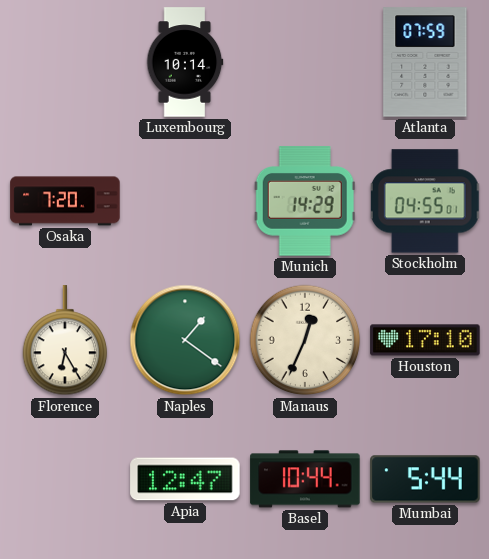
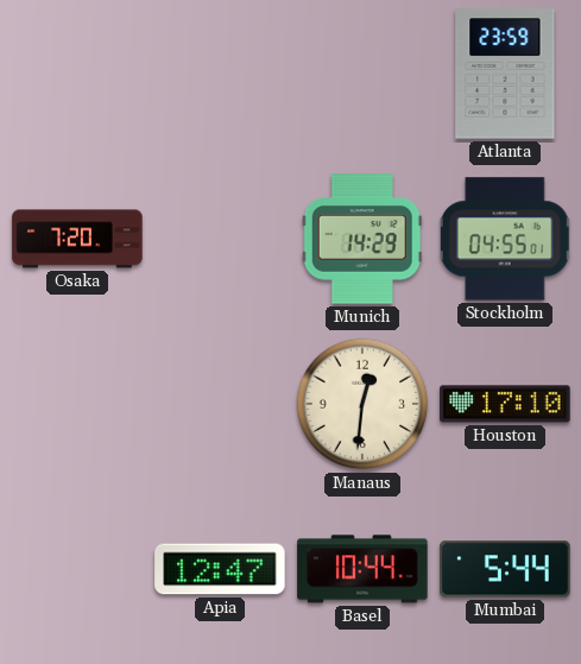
Luxembourg: 10:14 -> none
Atlanta: 07:59 -> 23:59
Florence: 6:25 -> none
Naples: 1:21 -> none
Manaus: 12:34 -> 12:31
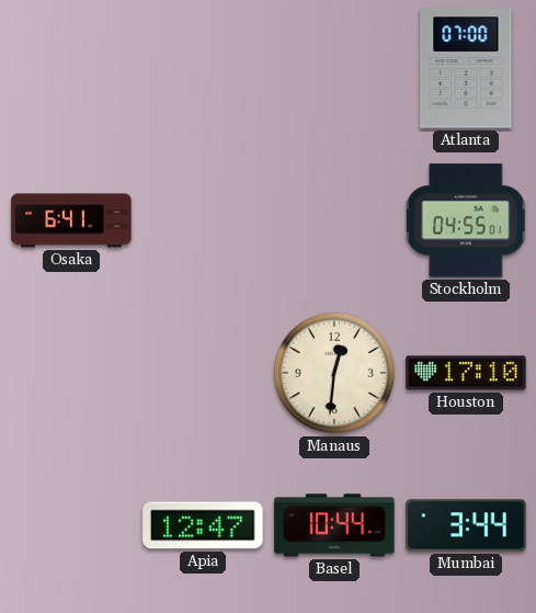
Atlanta: 23:59 -> 07:00
Osaka: 7:20 -> 6:41
Munich: 14:29 -> none
Mumbai: 5:44 -> 3:44
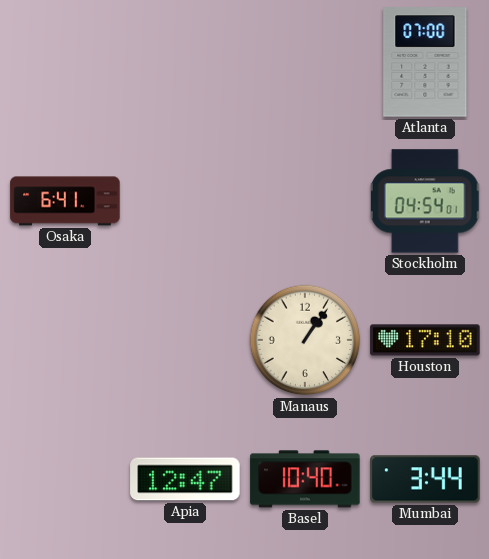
Stockholm: 04:55 -> 04:54
Manaus: 12:31 -> 1:06
Basel: 10:44 -> 10:40
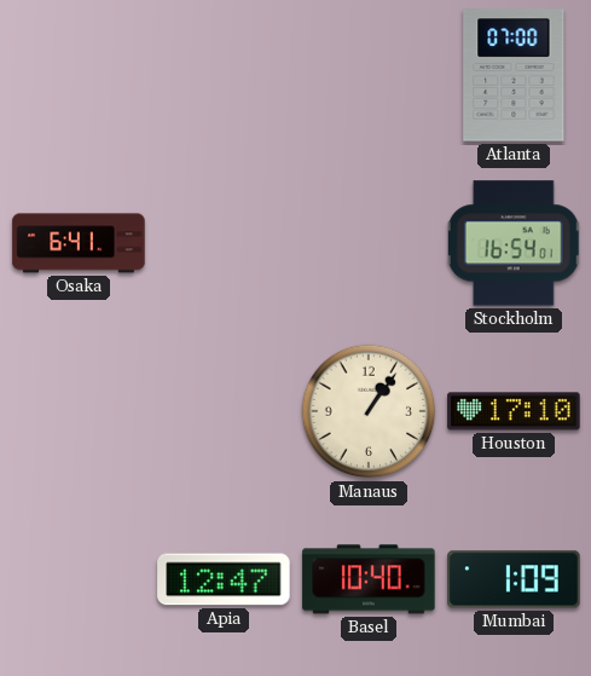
Stockholm: 04:54 -> 16:54
Mumbai: 3:44 -> 1:09
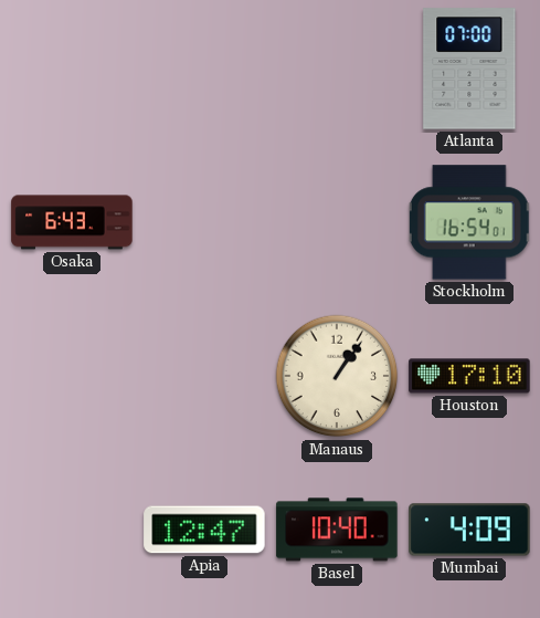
Osaka: 6:41 -> 6:43
Mumbai: 1:09 -> 4:09
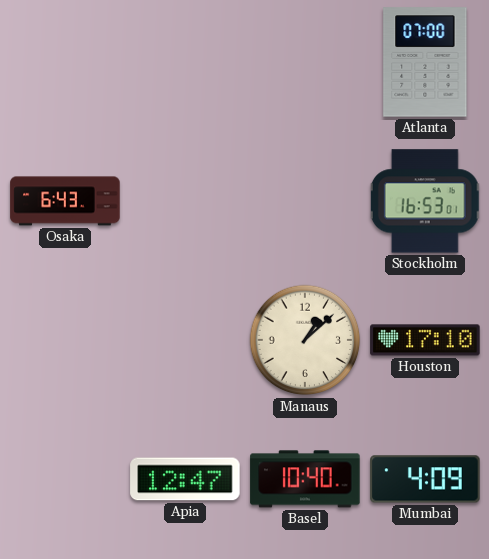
Stockholm: 16:54 -> 16:53
Manaus: 1:06 -> 1:08
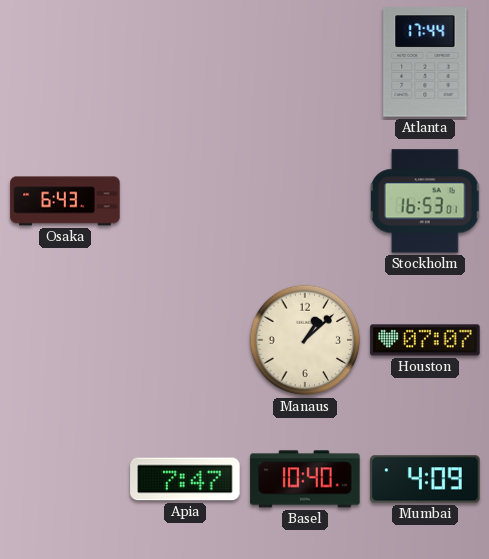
Atlanta: 07:00 -> 17:44
Houston: 17:10 -> 07:07
Apia: 12:47 -> 7:47
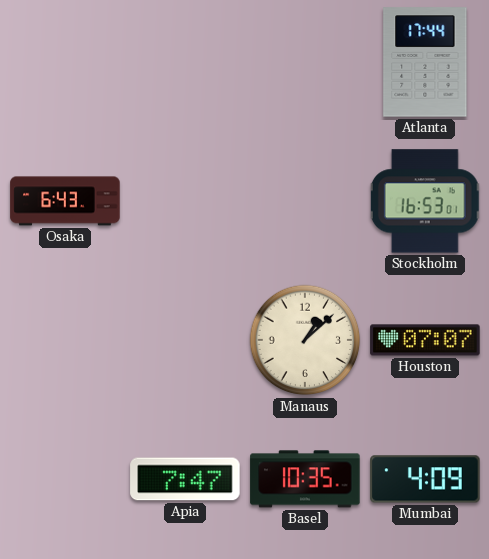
Basel: 10:40 -> 10:35
